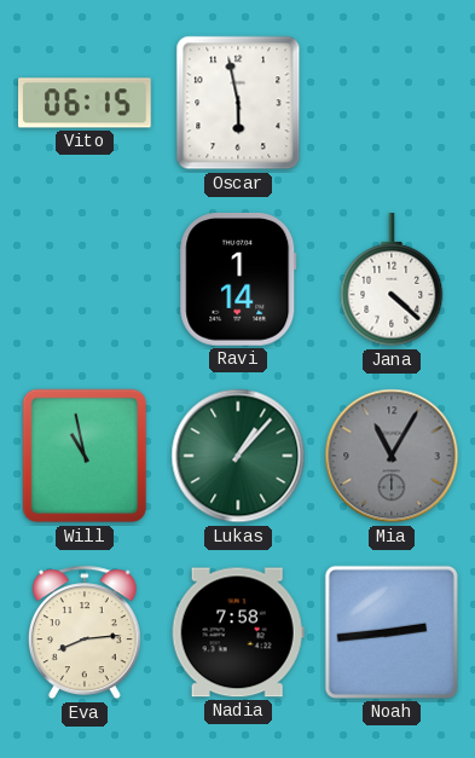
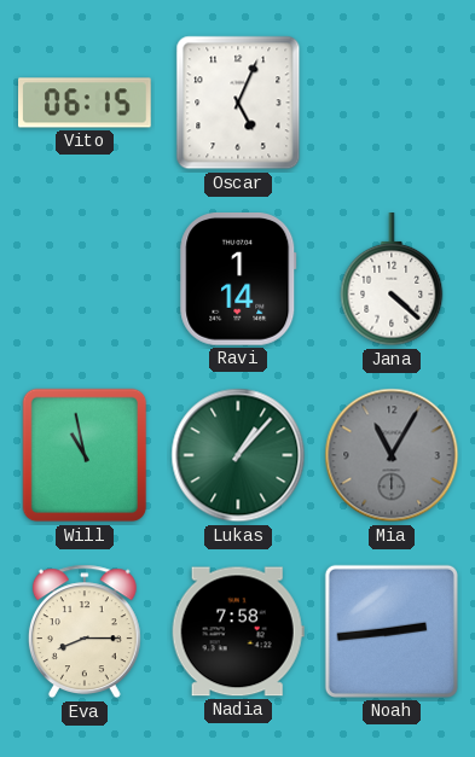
Oscar: 5:58 -> 5:04
Eva: 8:14 -> 8:15
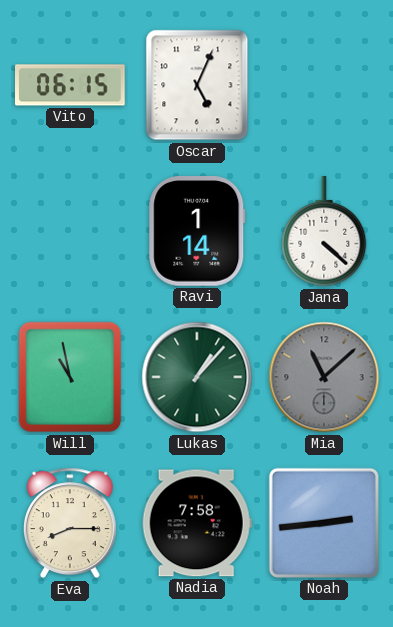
Mia: 11:05 -> 11:08
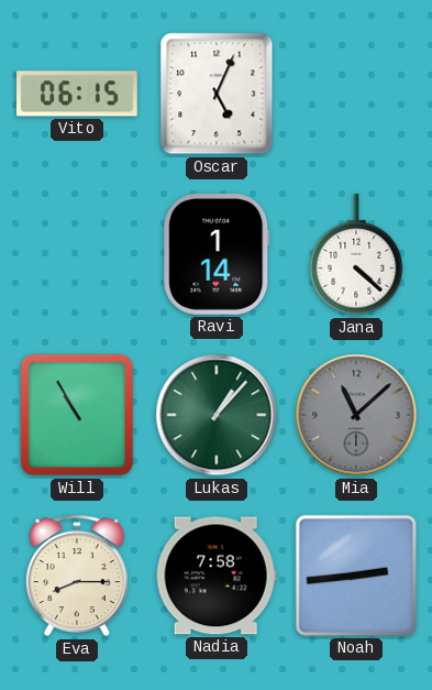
Will: 10:58 -> 10:55
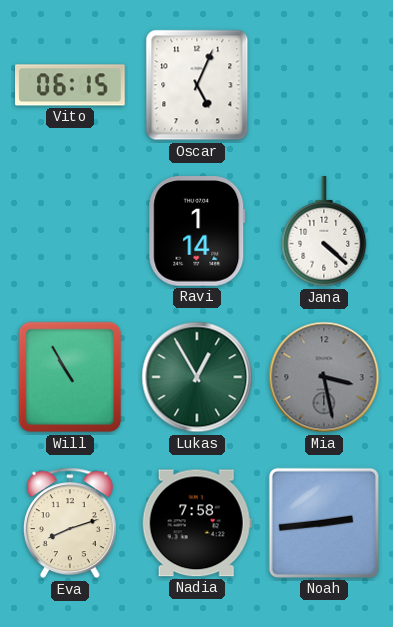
Lukas: 1:07 -> 12:55
Mia: 11:08 -> 3:28
Eva: 8:15 -> 8:12
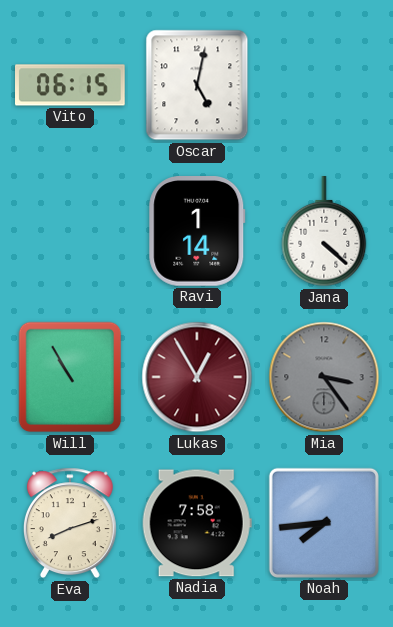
Oscar: 5:04 -> 5:02
Lukas dial: green -> burgundy
Mia: 3:28 -> 3:24
Noah: 2:44 -> 7:44
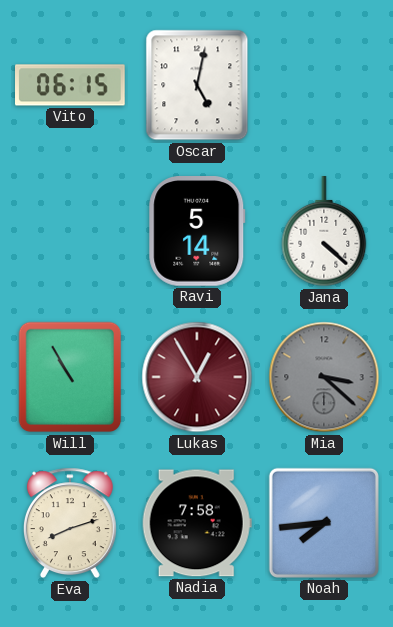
Ravi: 1:14 -> 5:14
Mia: 3:24 -> 3:22
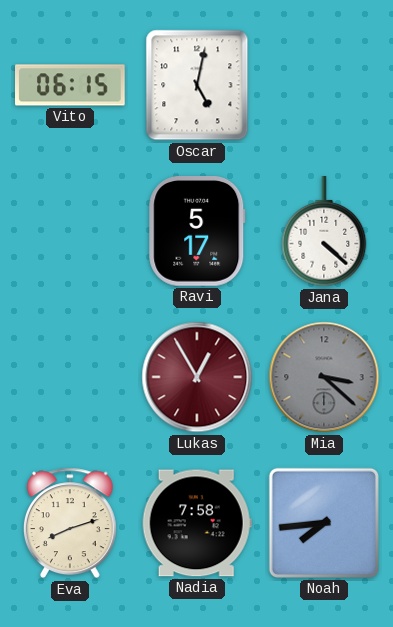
Ravi: 5:14 -> 5:17
Will: 10:55 -> none
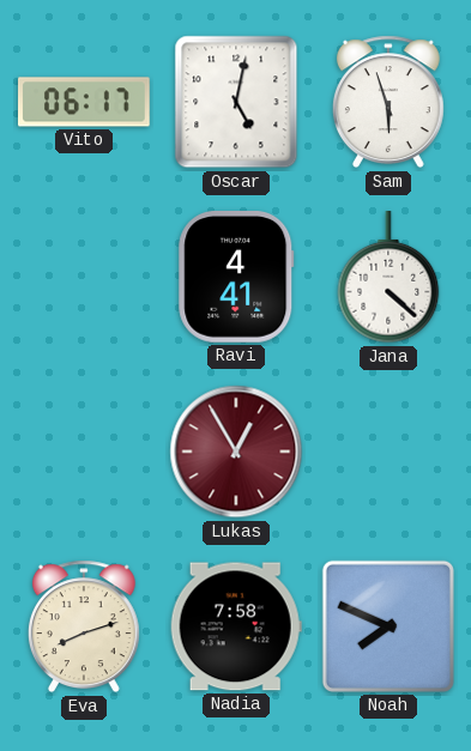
Vito: 06:15 -> 06:17
Sam: none -> 5:57
Ravi: 5:17 -> 4:41
Mia: 3:22 -> none
Noah: 7:44 -> 7:49
